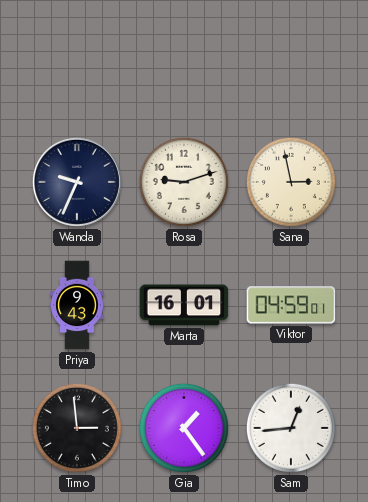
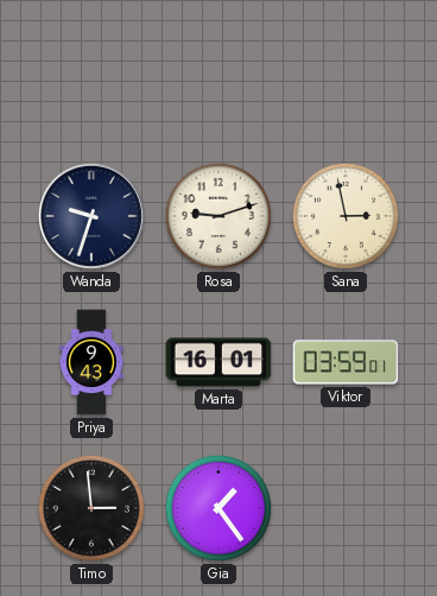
Wanda: 9:34 -> 9:33
Viktor: 04:59 -> 03:59
Sam: 12:44 -> none
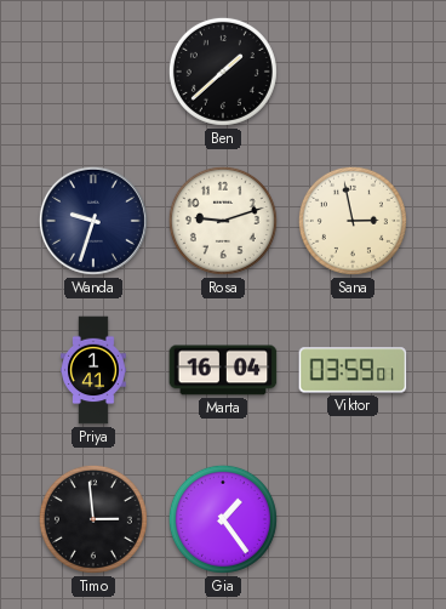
Ben: none -> 1:38
Priya: 9:43 -> 1:41
Marta: 16:01 -> 16:04
